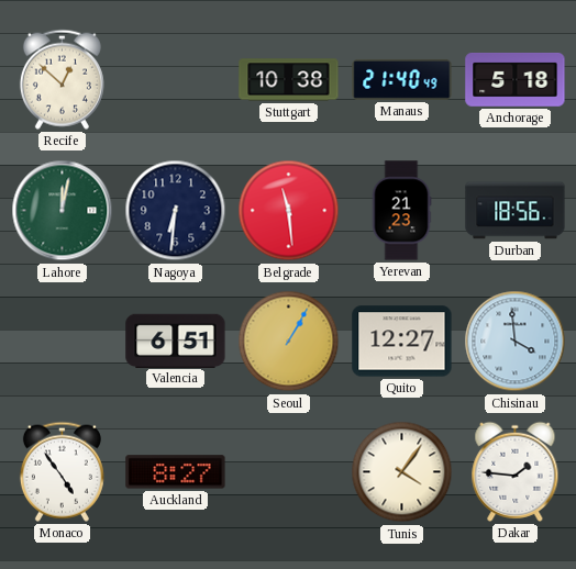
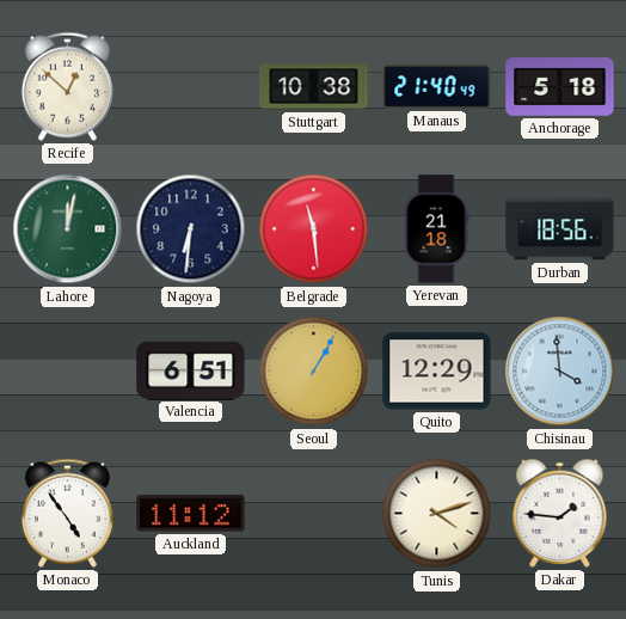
Yerevan: 21:23 -> 21:18
Quito: 12:27 -> 12:29
Auckland: 8:27 -> 11:12
Tunis: 4:06 -> 4:12
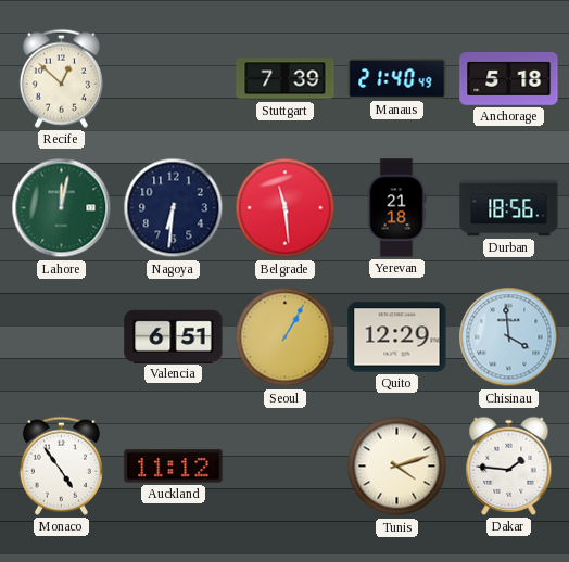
Stuttgart: 10:38 -> 7:39
